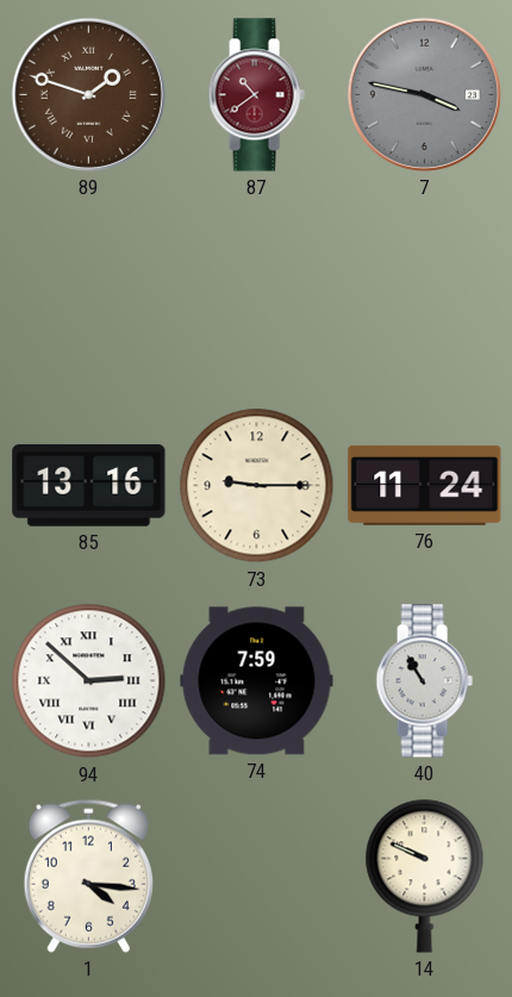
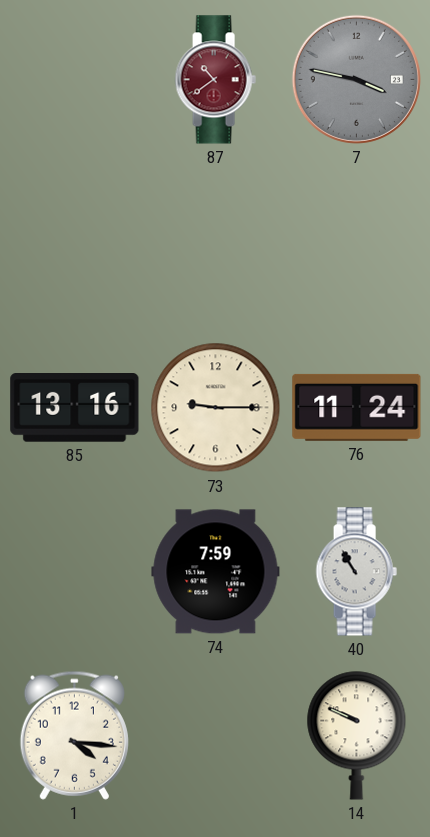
89: 1:48 -> none
94: 2:52 -> none
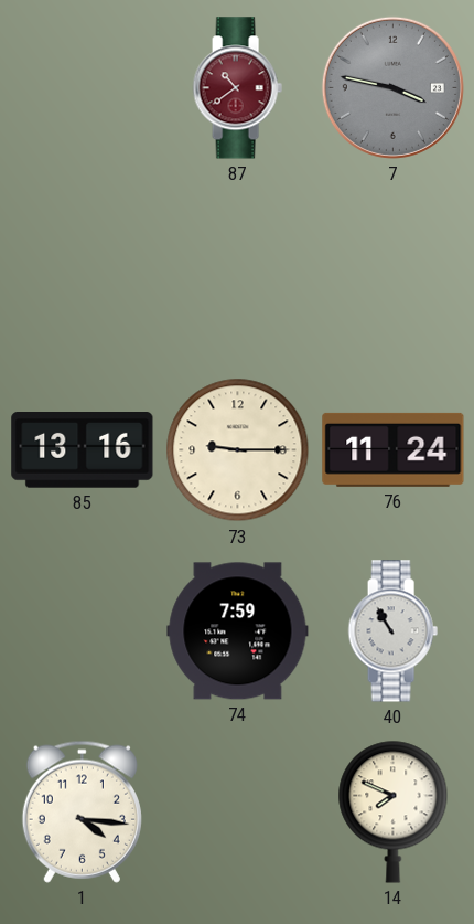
14: 9:49 -> 7:49
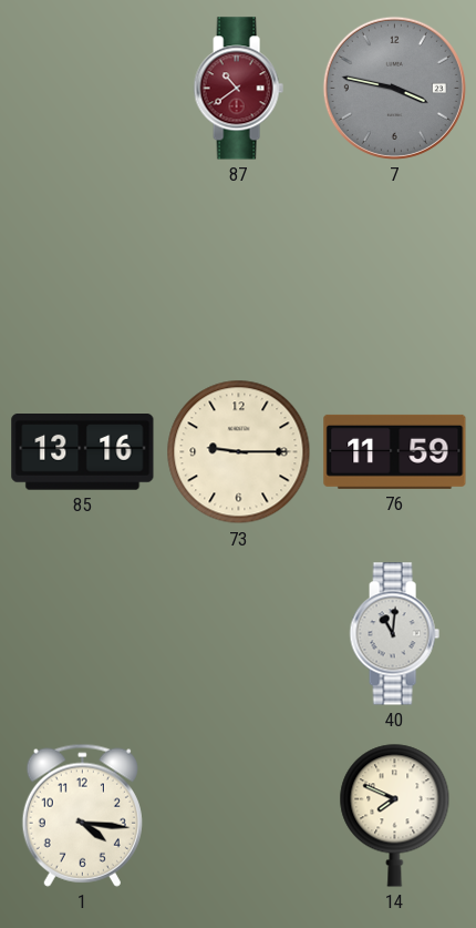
76: 11:24 -> 11:59
74: 7:59 -> none
40: 10:55 -> 11:01
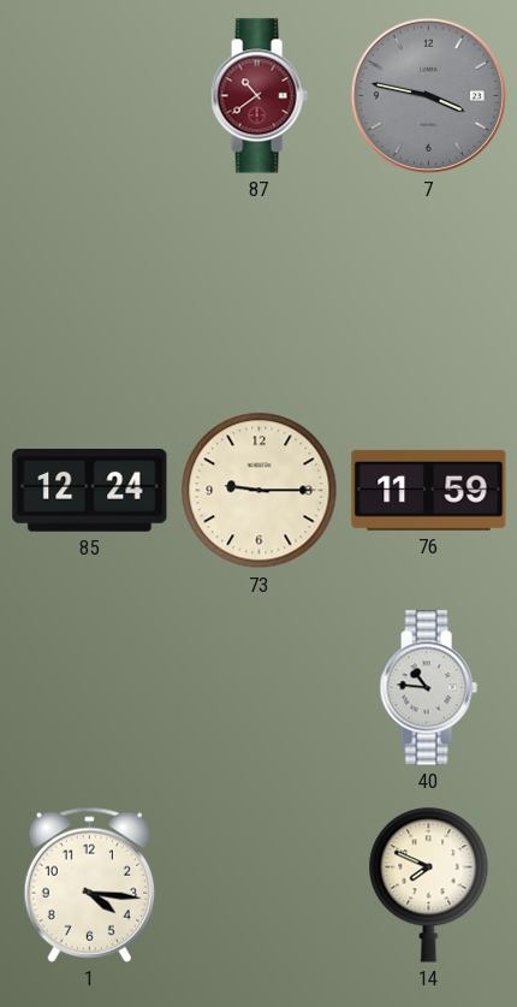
85: 13:16 -> 12:24
40: 11:01 -> 10:46
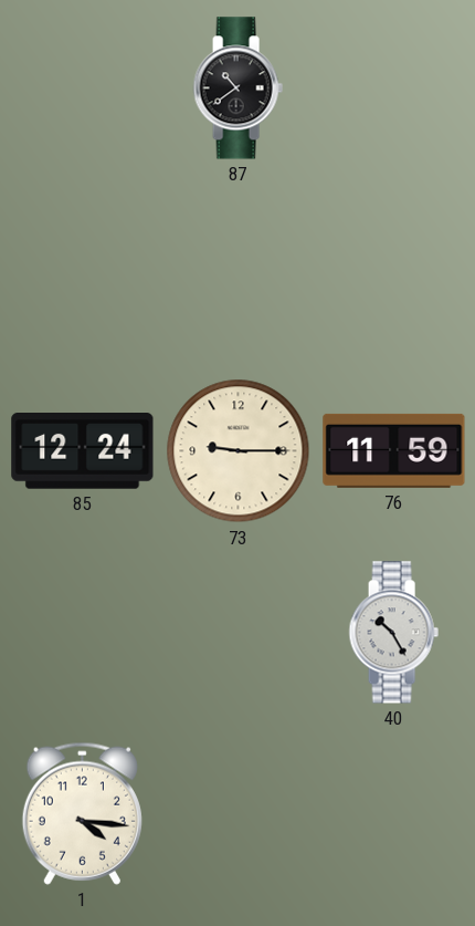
87 dial: burgundy -> black
7: 3:47 -> none
40: 10:46 -> 10:25
14: 7:49 -> none
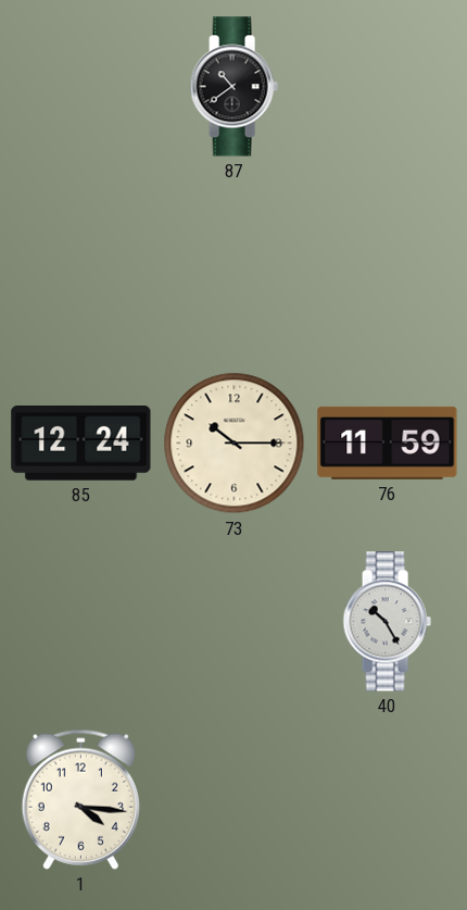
73: 9:15 -> 10:15
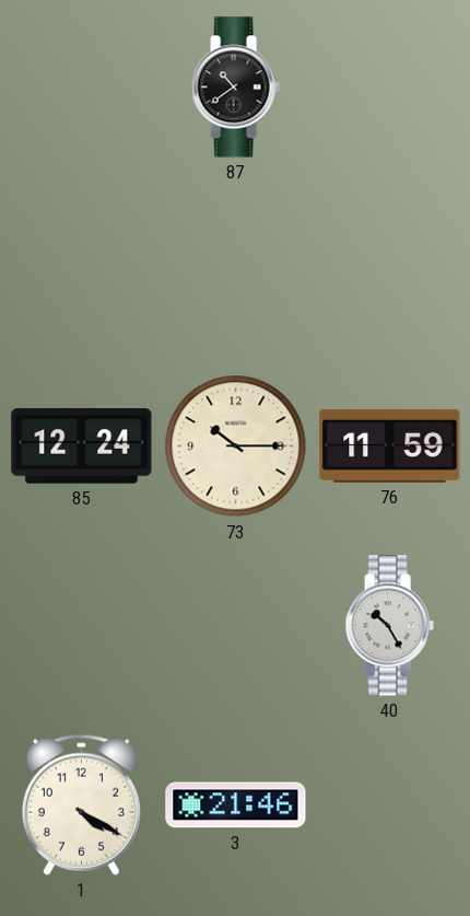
1: 4:16 -> 4:20
3: none -> 21:46
